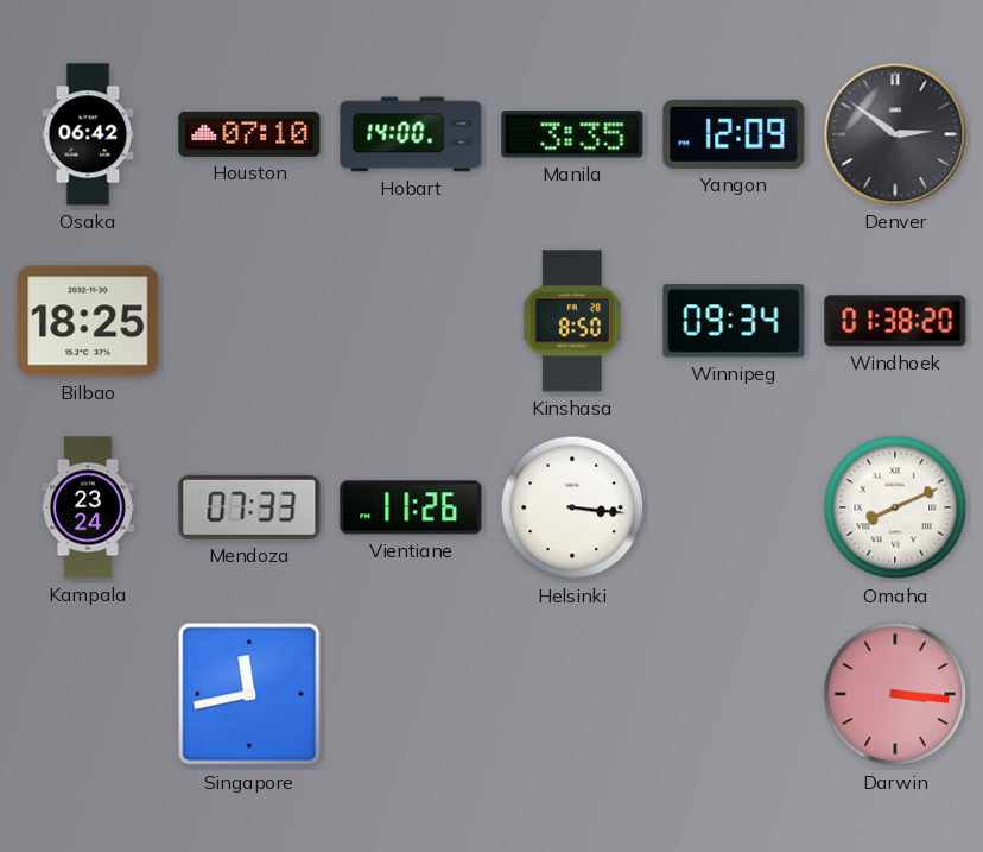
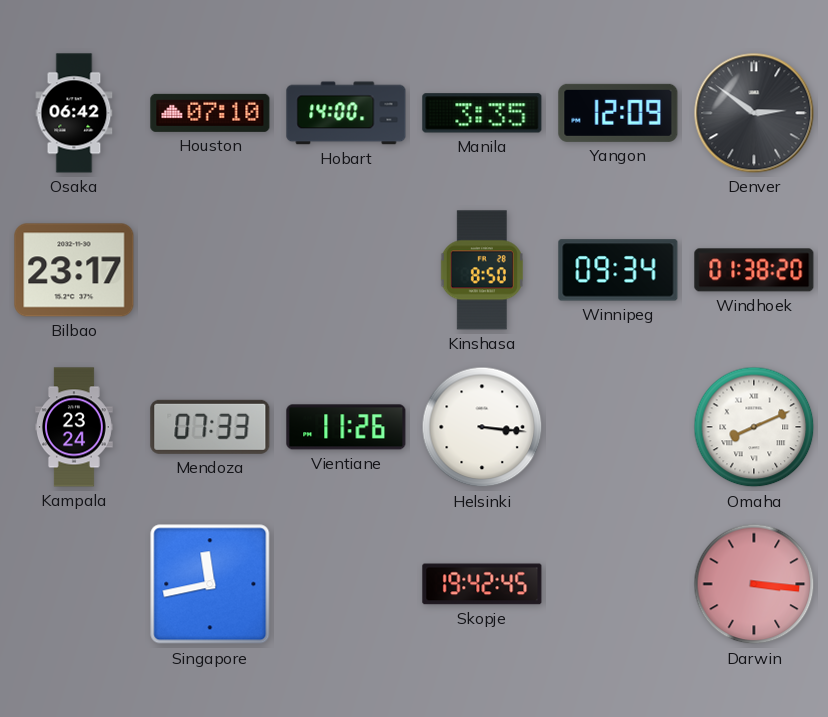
Bilbao: 18:25 -> 23:17
Skopje: none -> 19:42
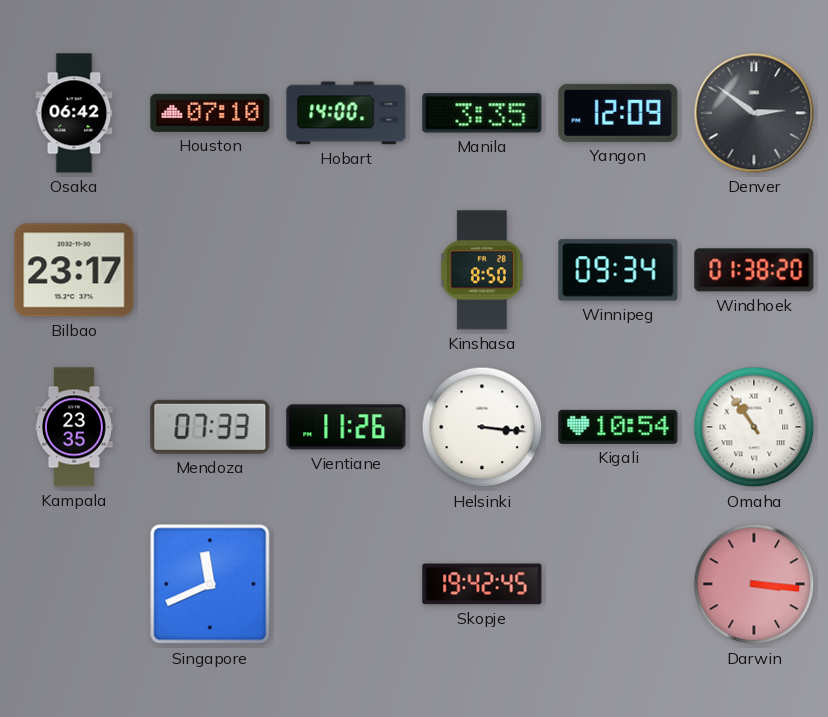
Kampala: 23:24 -> 23:35
Kigali: none -> 10:54
Omaha: 8:11 -> 10:54
Singapore: 11:43 -> 11:41
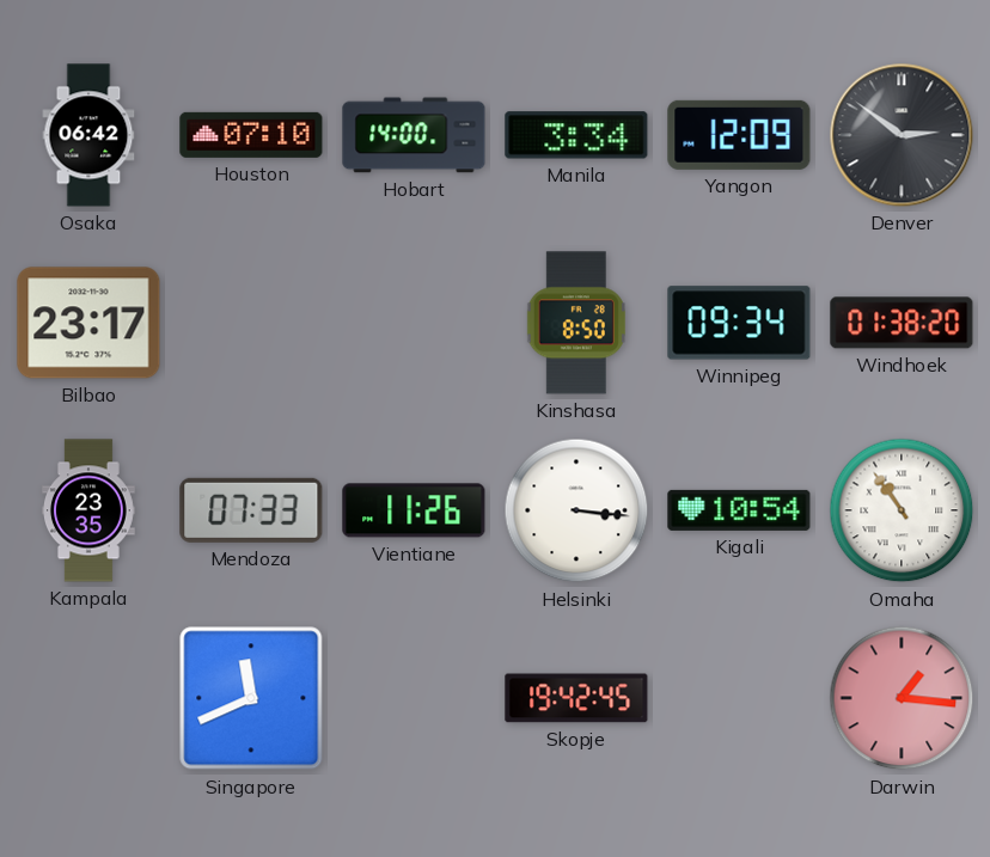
Manila: 3:35 -> 3:34
Darwin: 3:16 -> 1:16
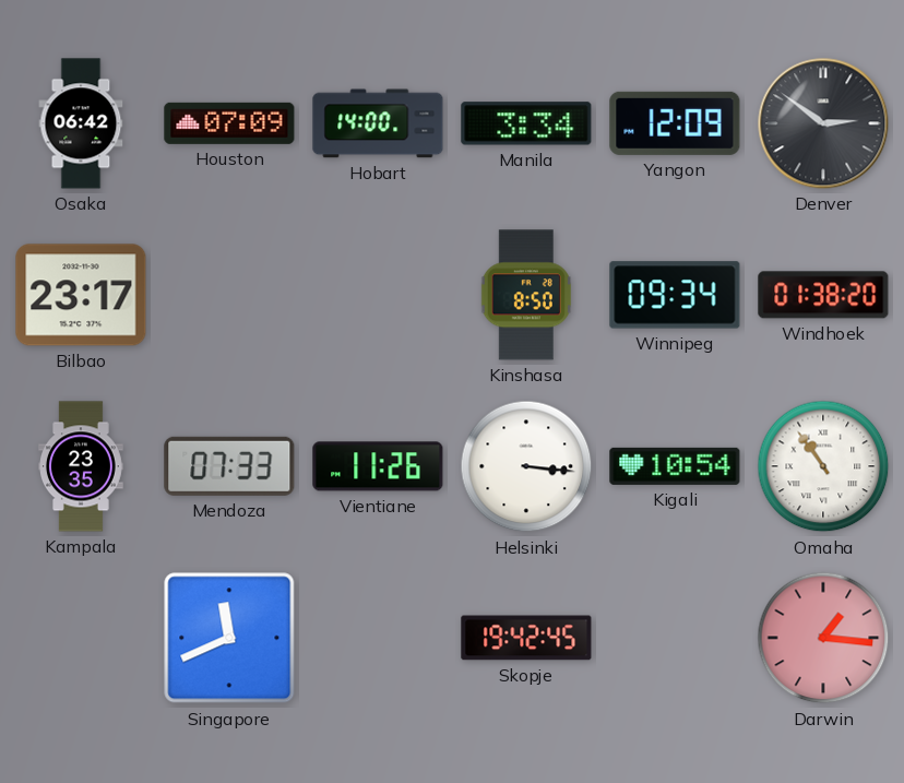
Houston: 07:10 -> 07:09
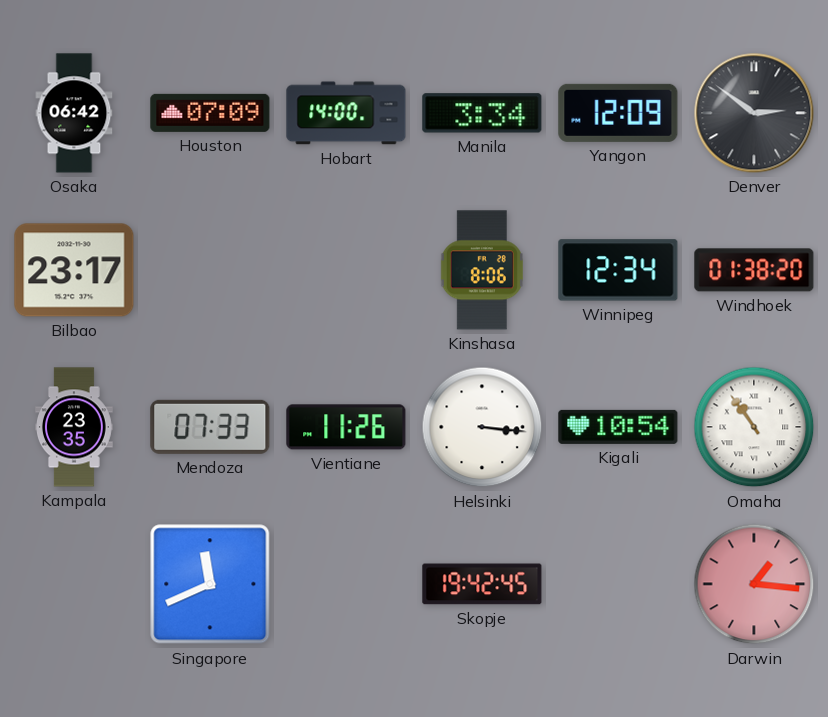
Kinshasa: 8:50 -> 8:06
Winnipeg: 09:34 -> 12:34
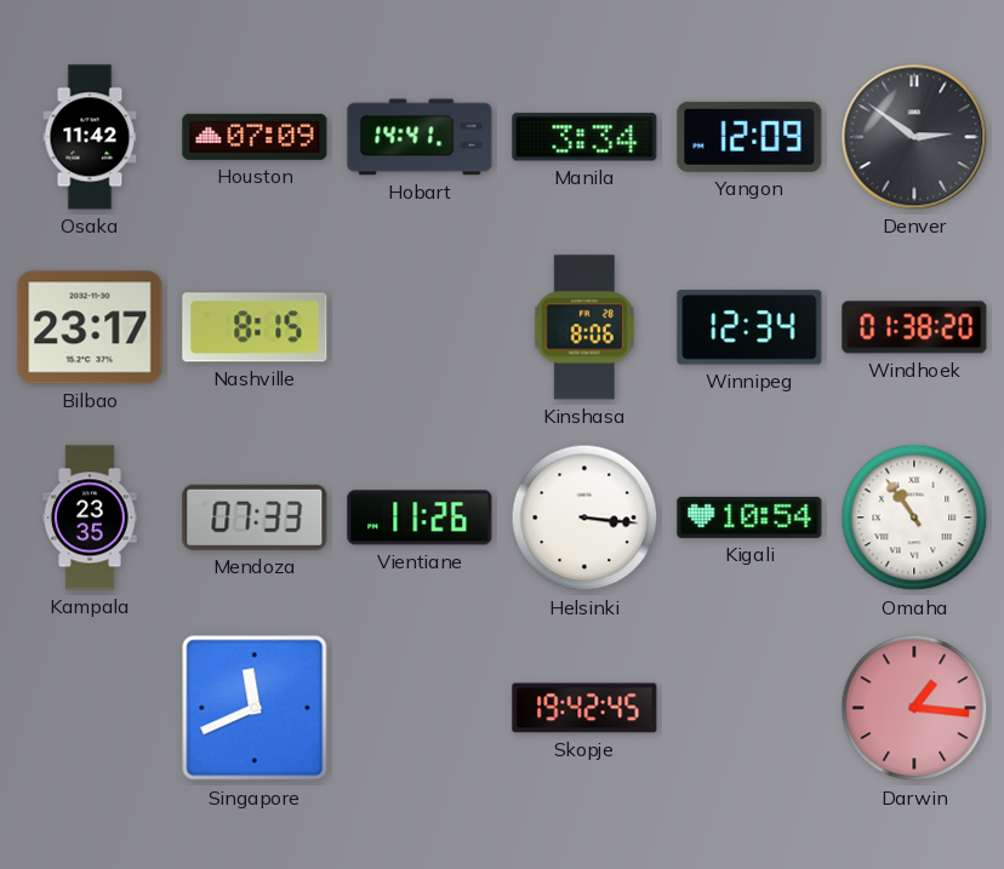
Osaka: 06:42 -> 11:42
Hobart: 14:00 -> 14:41
Nashville: none -> 8:15
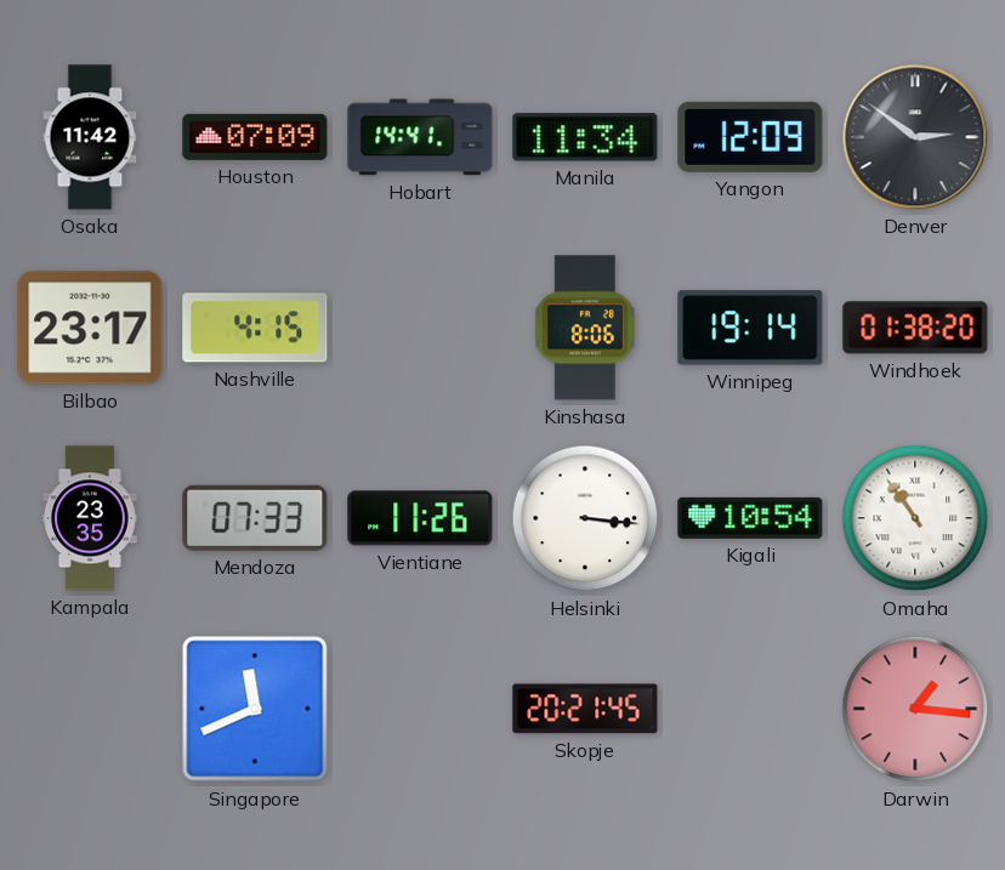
Manila: 3:34 -> 11:34
Nashville: 8:15 -> 4:15
Winnipeg: 12:34 -> 19:14
Skopje: 19:42 -> 20:21
